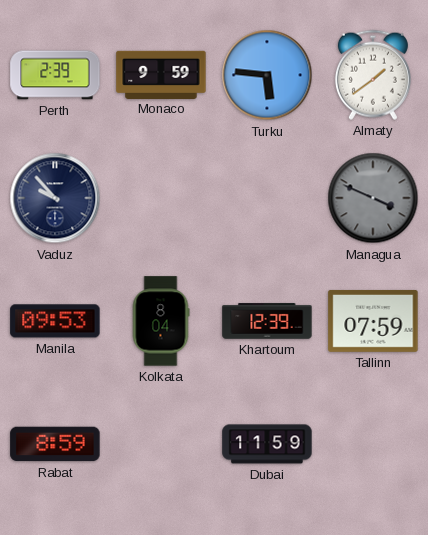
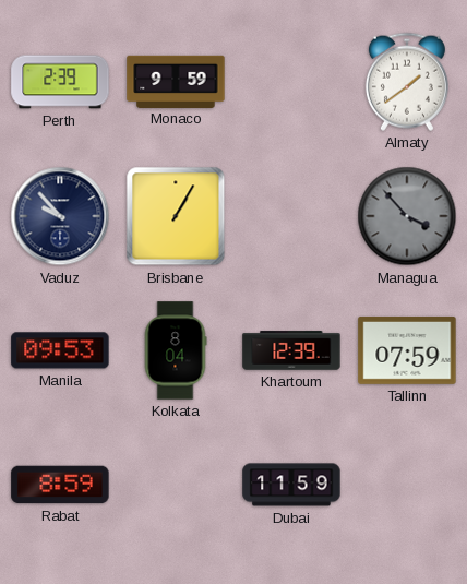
Turku: 5:46 -> none
Brisbane: none -> 1:05
Managua: 3:49 -> 3:53
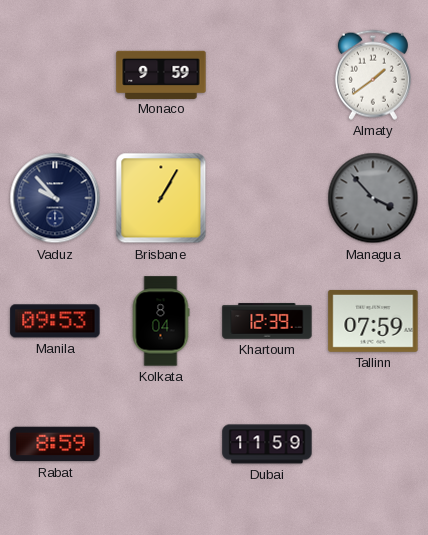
Perth: 2:39 -> none
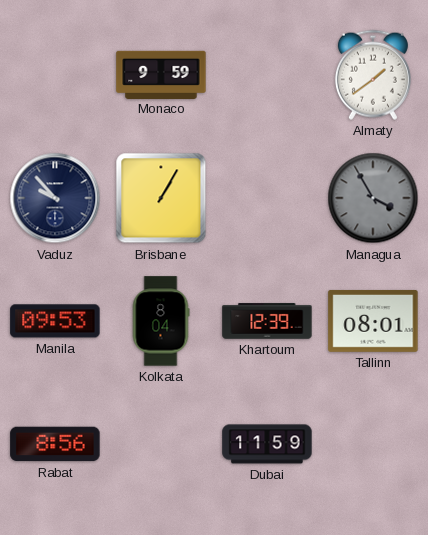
Managua: 3:53 -> 3:55
Tallinn: 07:59 -> 08:01
Rabat: 8:59 -> 8:56
